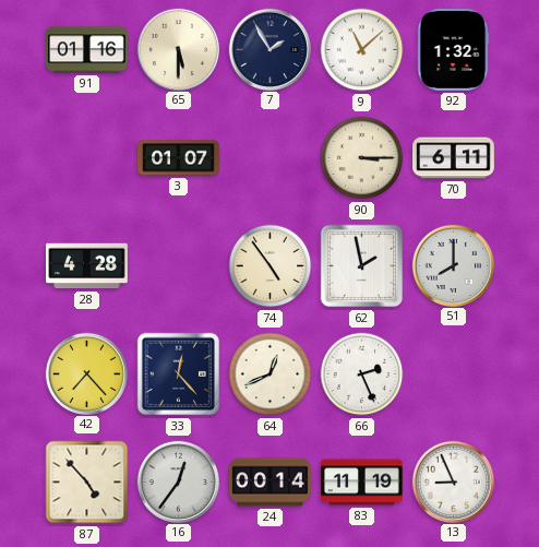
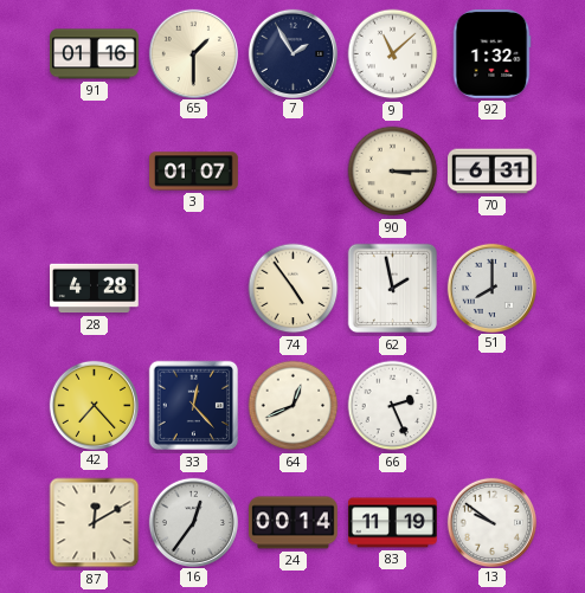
65: 5:30 -> 1:30
70: 6:11 -> 6:31
87: 4:53 -> 12:10
13: 8:56 -> 9:51
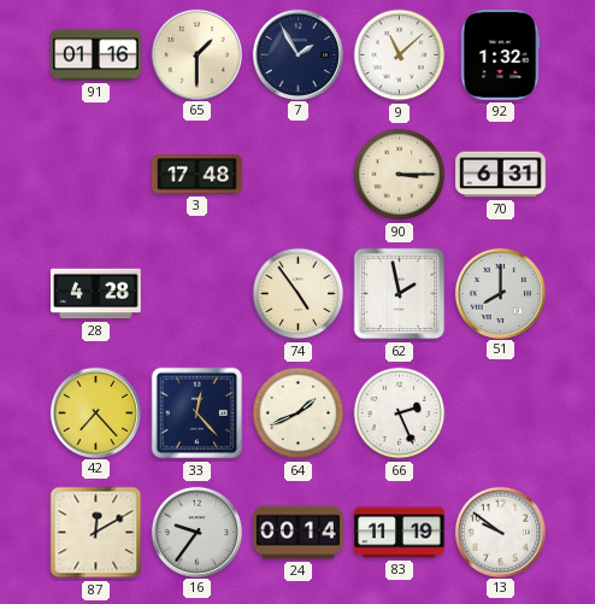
3: 01:07 -> 17:48
64: 12:41 -> 1:41
16: 12:36 -> 9:36
